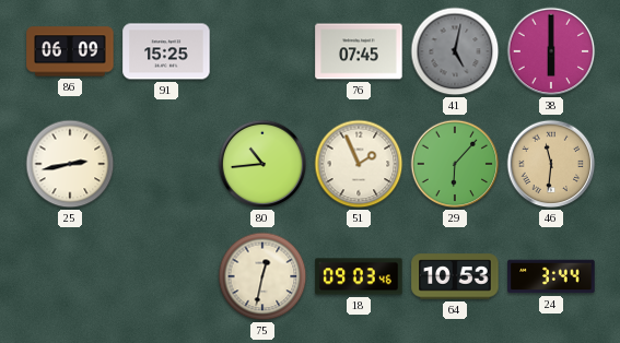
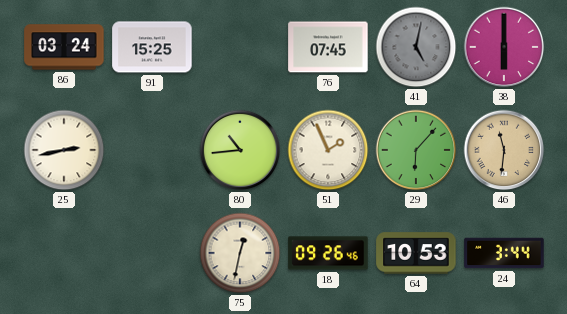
86: 06:09 -> 03:24
18: 09:03 -> 09:26
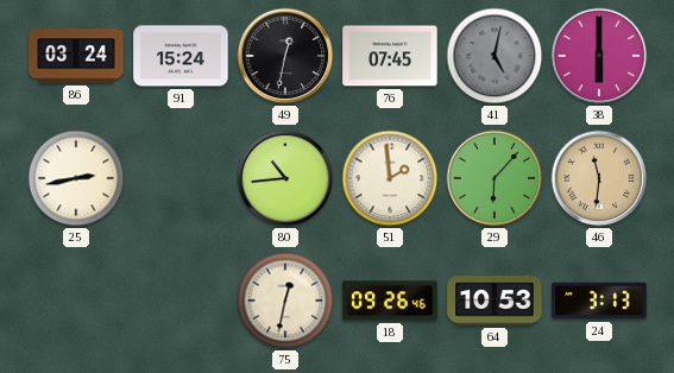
91: 15:25 -> 15:24
49: none -> 12:32
51: 1:56 -> 1:59
24: 3:44 -> 3:13
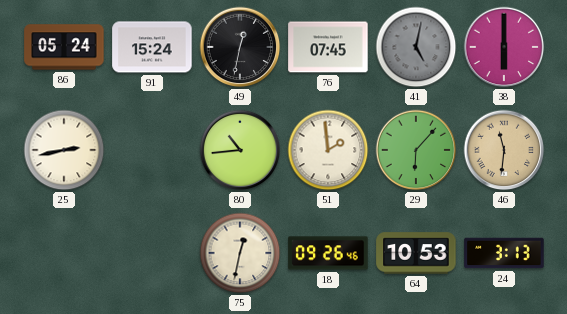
86: 03:24 -> 05:24
